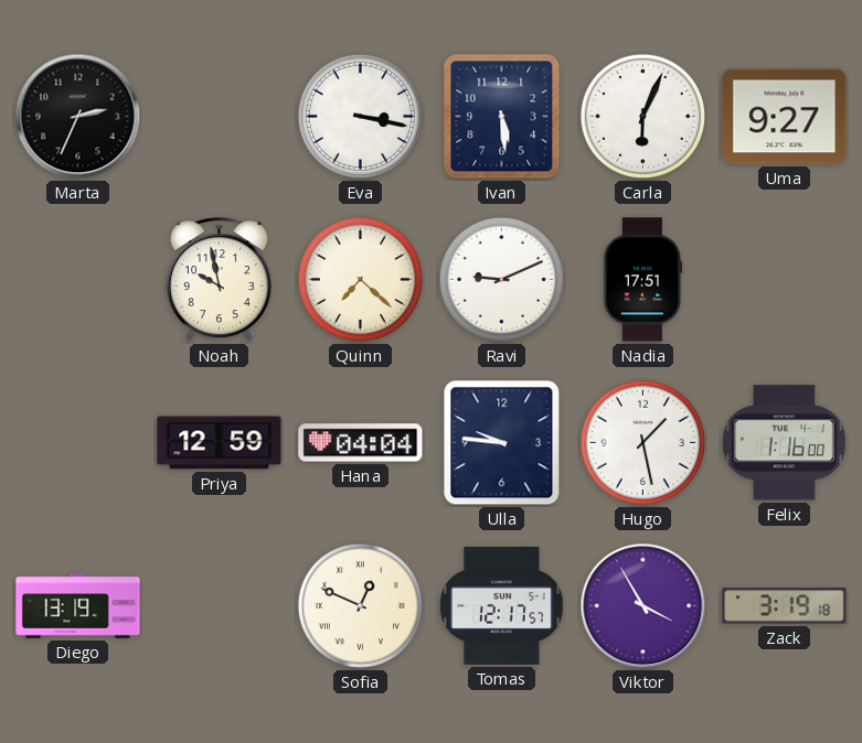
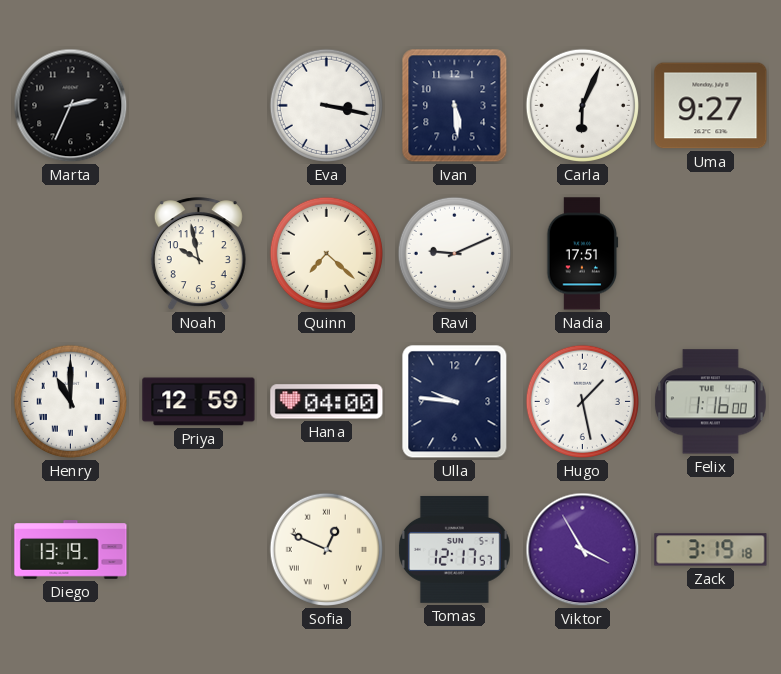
Henry: none -> 11:00
Hana: 04:04 -> 04:00
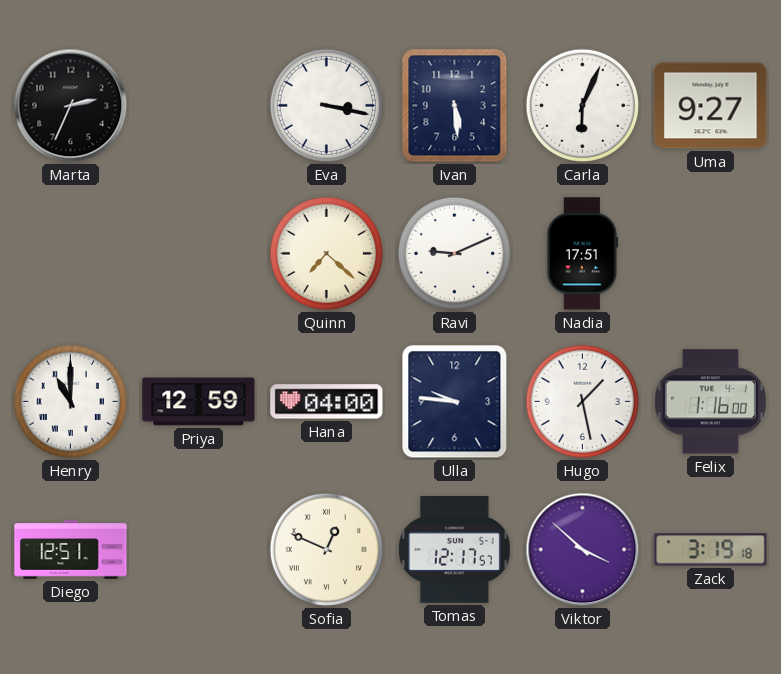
Noah: 9:58 -> none
Diego: 13:19 -> 12:51
Viktor: 3:55 -> 3:52
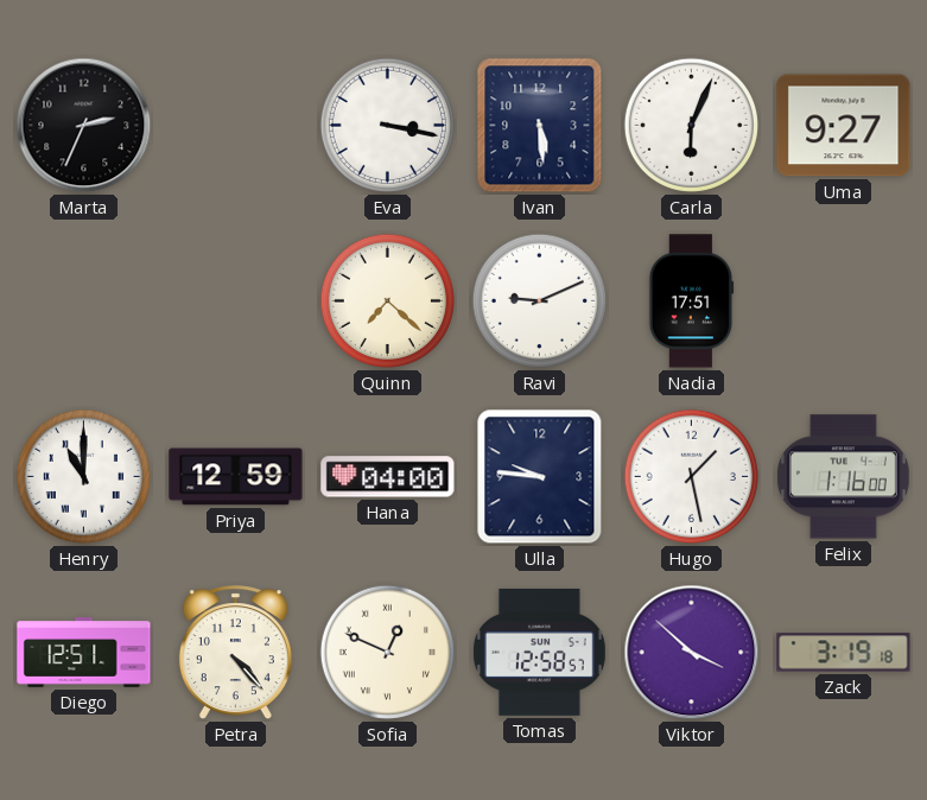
Petra: none -> 4:23
Tomas: 12:17 -> 12:58
